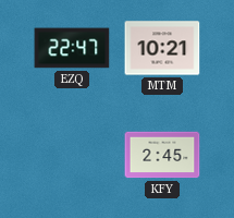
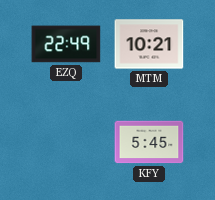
EZQ: 22:47 -> 22:49
KFY: 2:45 -> 5:45
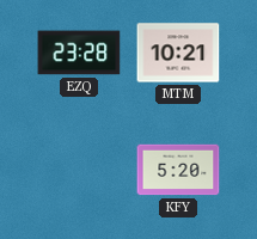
EZQ: 22:49 -> 23:28
KFY: 5:45 -> 5:20
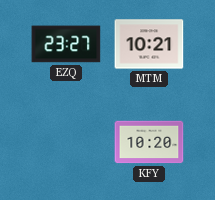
EZQ: 23:28 -> 23:27
KFY: 5:20 -> 10:20
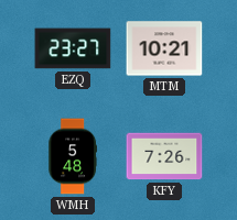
WMH: none -> 5:48
KFY: 10:20 -> 7:26
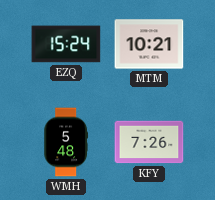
EZQ: 23:27 -> 15:24
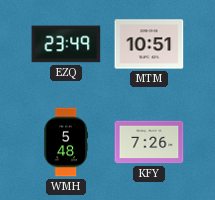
EZQ: 15:24 -> 23:49
MTM: 10:21 -> 10:51
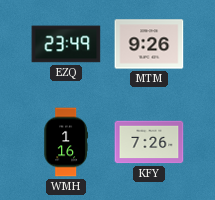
MTM: 10:51 -> 9:26
WMH: 5:48 -> 1:16
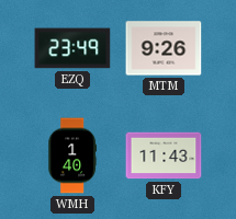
WMH: 1:16 -> 1:40
KFY: 7:26 -> 11:43
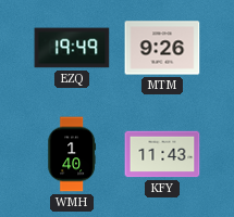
EZQ: 23:49 -> 19:49
